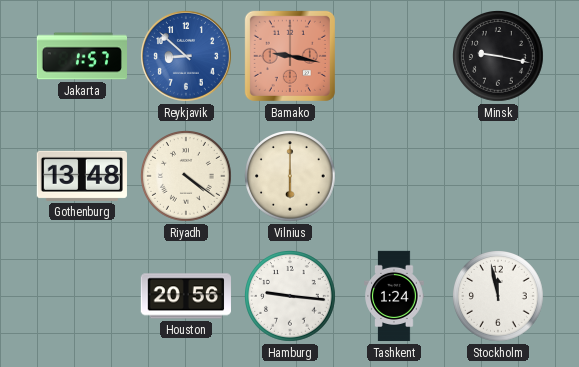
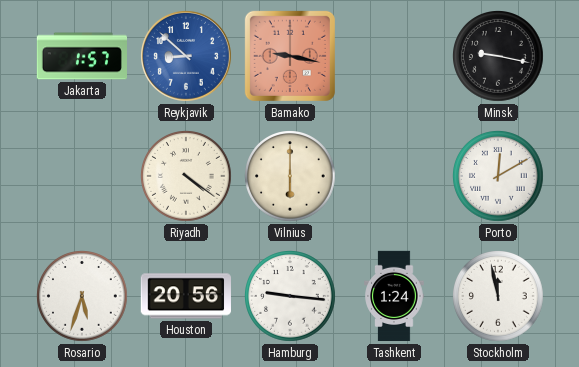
Gothenburg: 13:48 -> none
Porto: none -> 12:10
Rosario: none -> 5:33
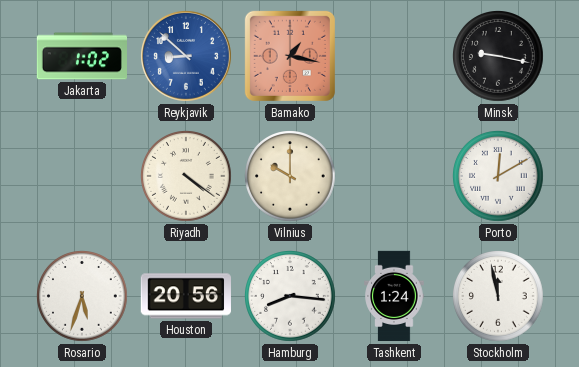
Jakarta: 1:57 -> 1:02
Bamako: 9:17 -> 1:17
Vilnius: 6:00 -> 10:00
Hamburg: 9:16 -> 8:16
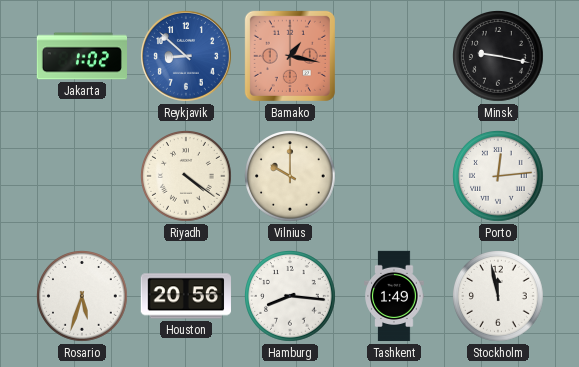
Porto: 12:10 -> 12:14
Tashkent: 1:24 -> 1:49
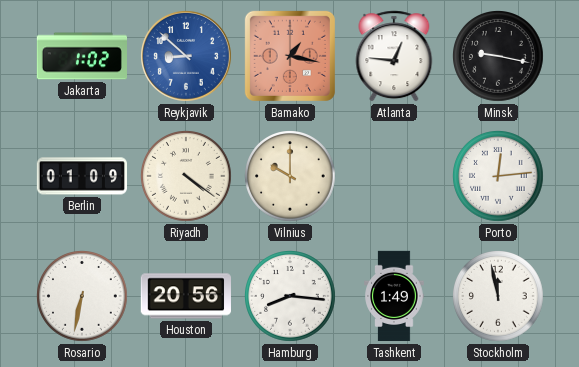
Atlanta: none -> 12:46
Berlin: none -> 01:09
Rosario: 5:33 -> 6:32
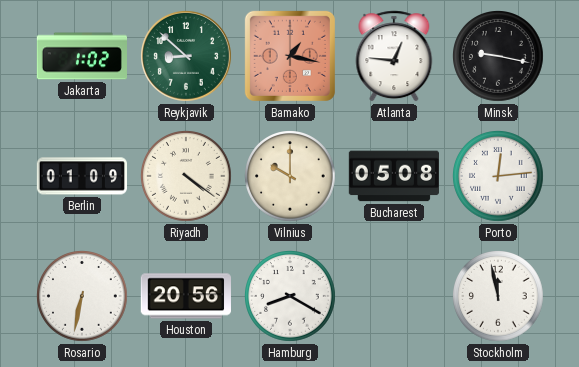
Reykjavik dial: blue -> green
Bucharest: none -> 05:08
Hamburg: 8:16 -> 8:20
Tashkent: 1:49 -> none
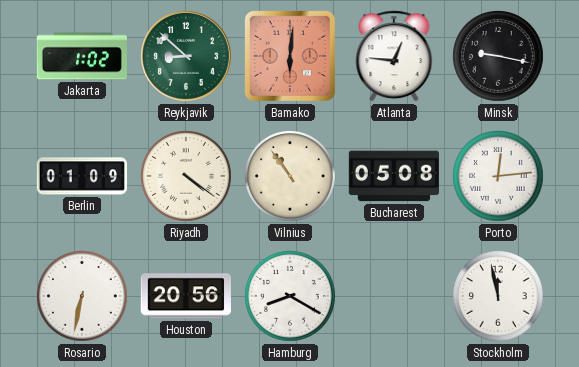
Bamako: 1:17 -> 6:01
Vilnius: 10:00 -> 10:54
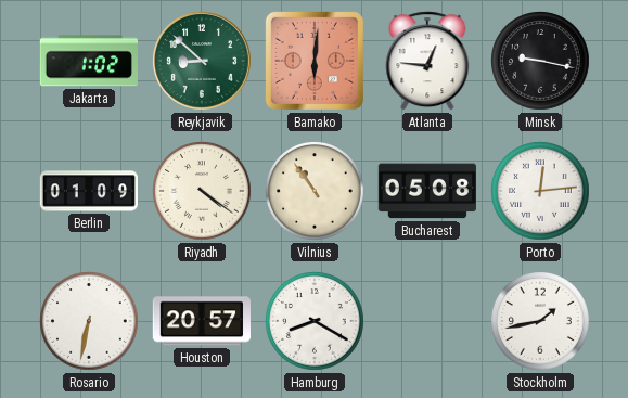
Houston: 20:56 -> 20:57
Stockholm: 11:58 -> 1:43
